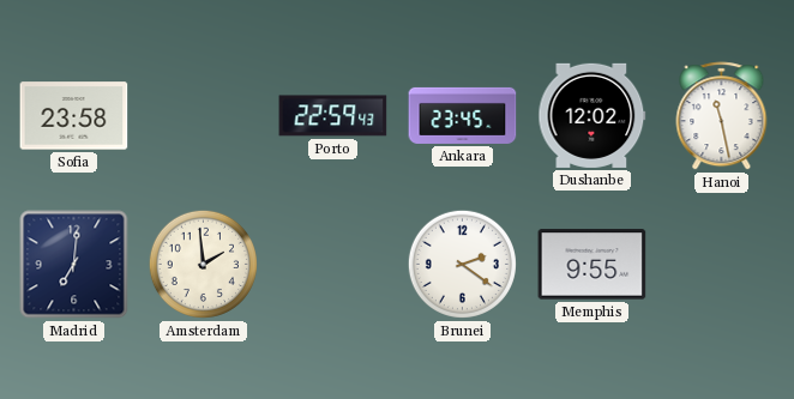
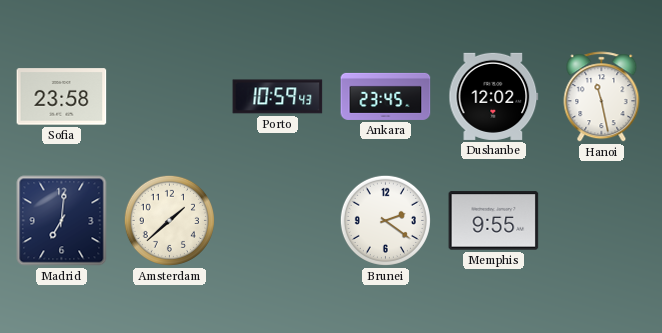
Porto: 22:59 -> 10:59
Amsterdam: 1:59 -> 1:38
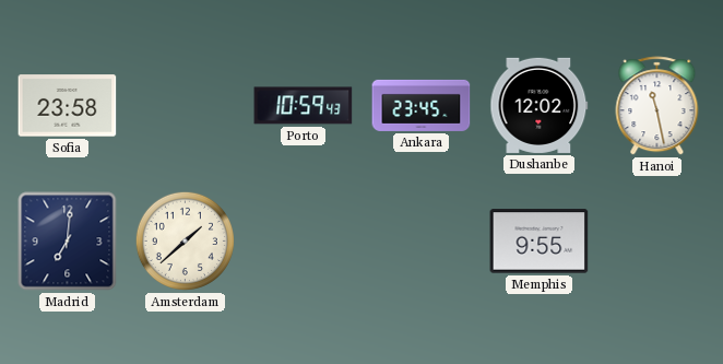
Brunei: 2:21 -> none
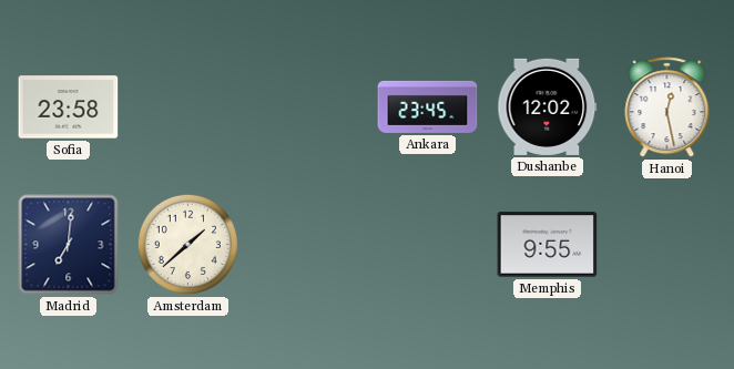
Porto: 10:59 -> none
Hanoi: 11:28 -> 12:28
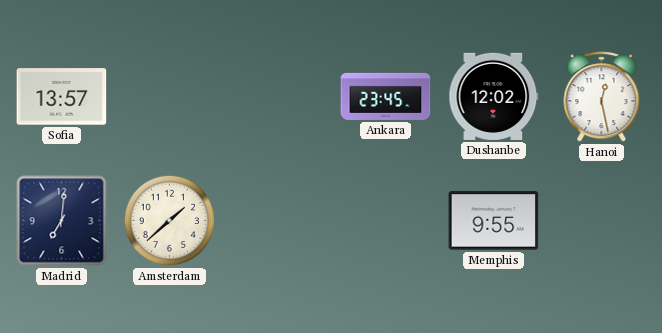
Sofia: 23:58 -> 13:57
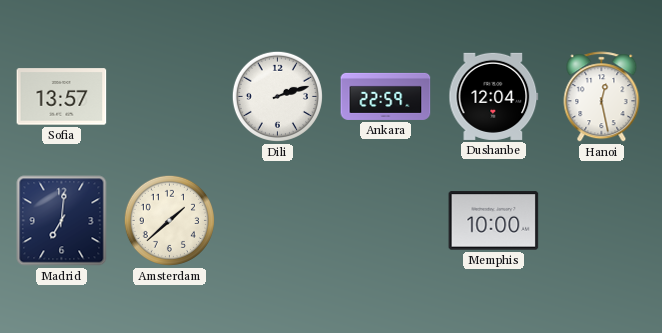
Dili: none -> 2:12
Ankara: 23:45 -> 22:59
Dushanbe: 12:02 -> 12:04
Memphis: 9:55 -> 10:00
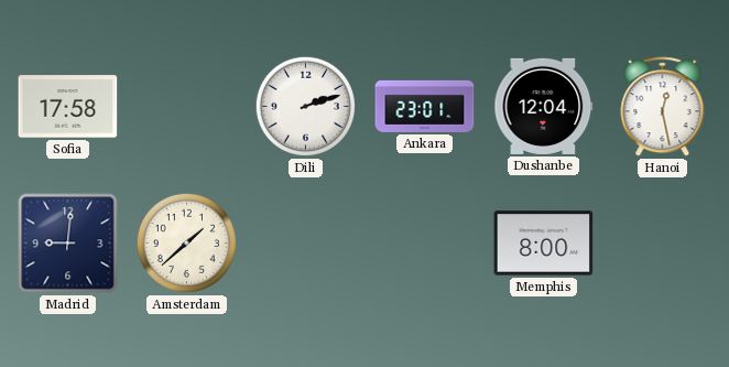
Sofia: 13:57 -> 17:58
Ankara: 22:59 -> 23:01
Madrid: 7:01 -> 9:01
Memphis: 10:00 -> 8:00
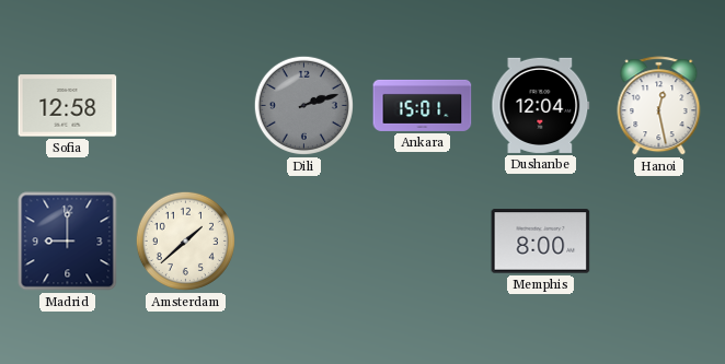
Sofia: 17:58 -> 12:58
Dili dial: white -> grey
Ankara: 23:01 -> 15:01
Madrid: 9:01 -> 9:00
